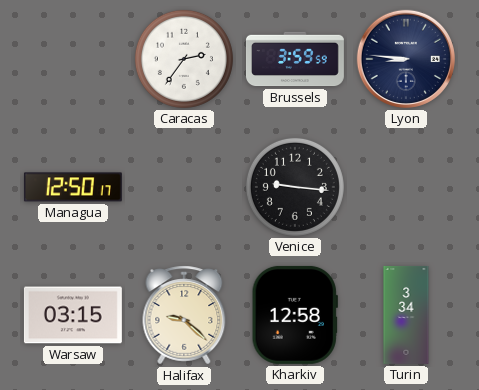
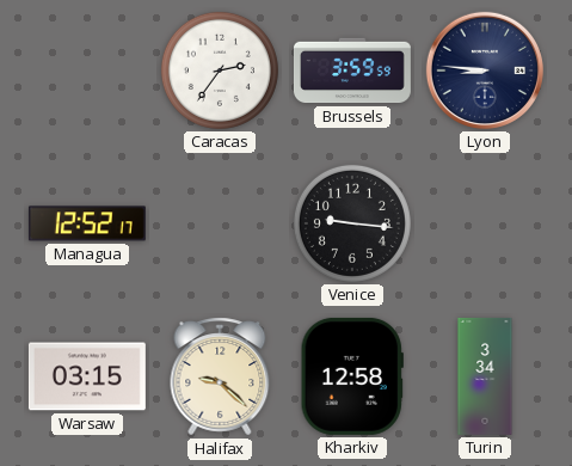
Managua: 12:50 -> 12:52
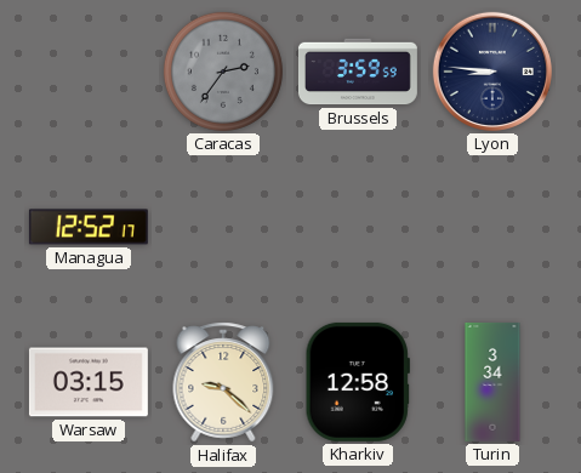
Caracas dial: white -> grey
Venice: 9:16 -> none
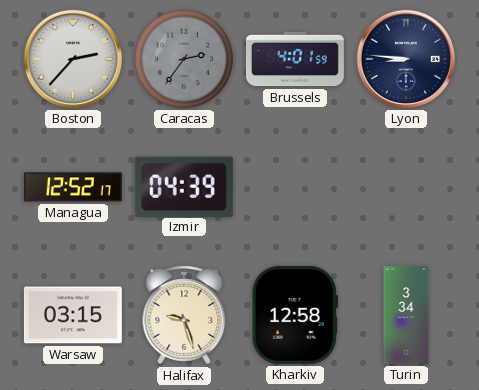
Boston: none -> 2:37
Brussels: 3:59 -> 4:01
Izmir: none -> 04:39
Halifax: 9:22 -> 9:27
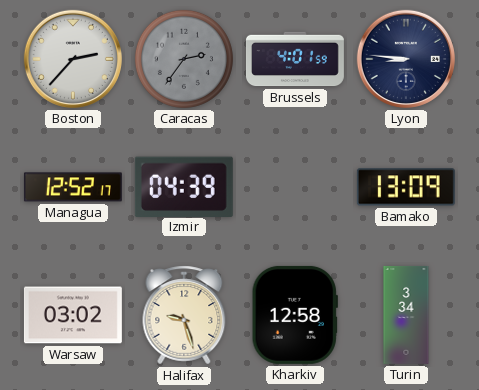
Bamako: none -> 13:09
Warsaw: 03:15 -> 03:02
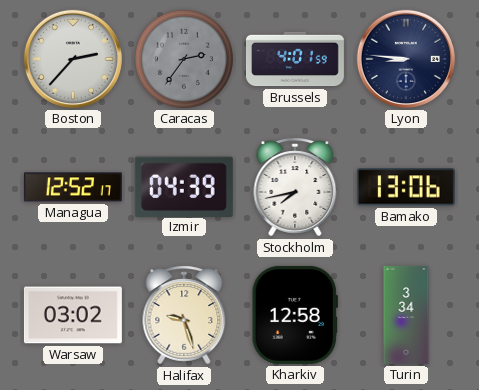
Stockholm: none -> 7:43
Bamako: 13:09 -> 13:06
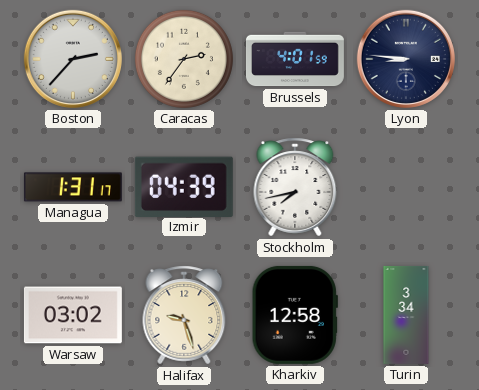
Caracas dial: grey -> cream
Managua: 12:52 -> 1:31
Bamako: 13:06 -> none
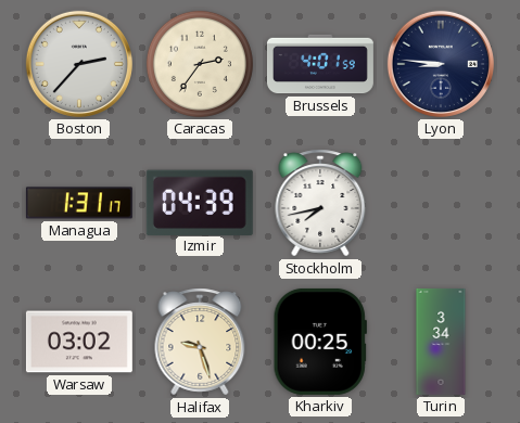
Kharkiv: 12:58 -> 00:25
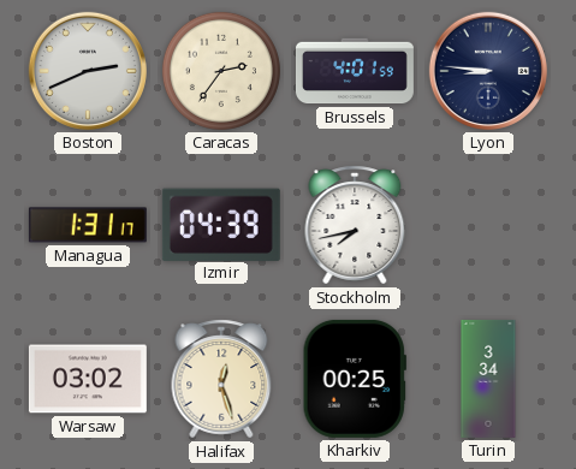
Boston: 2:37 -> 2:41
Halifax: 9:27 -> 12:27
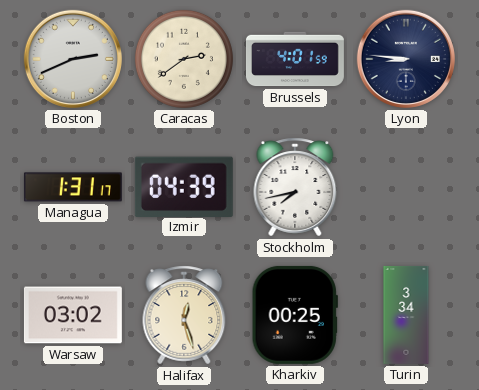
Caracas: 2:36 -> 2:39
